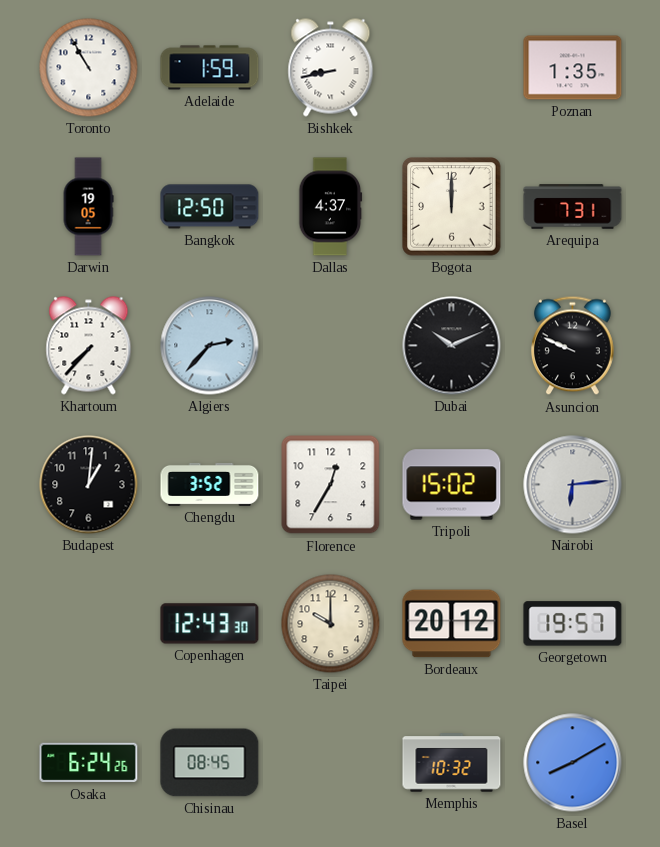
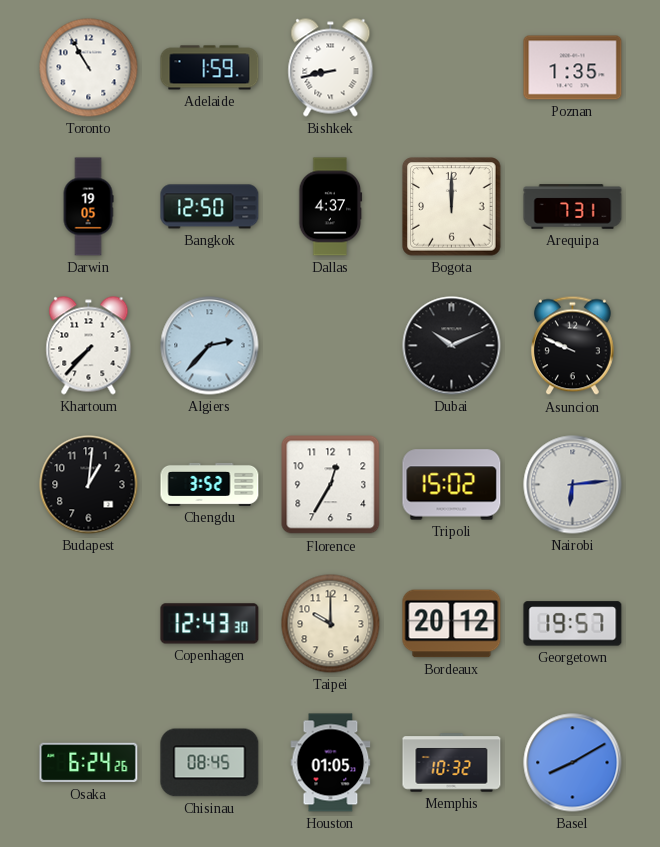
Houston: none -> 01:05
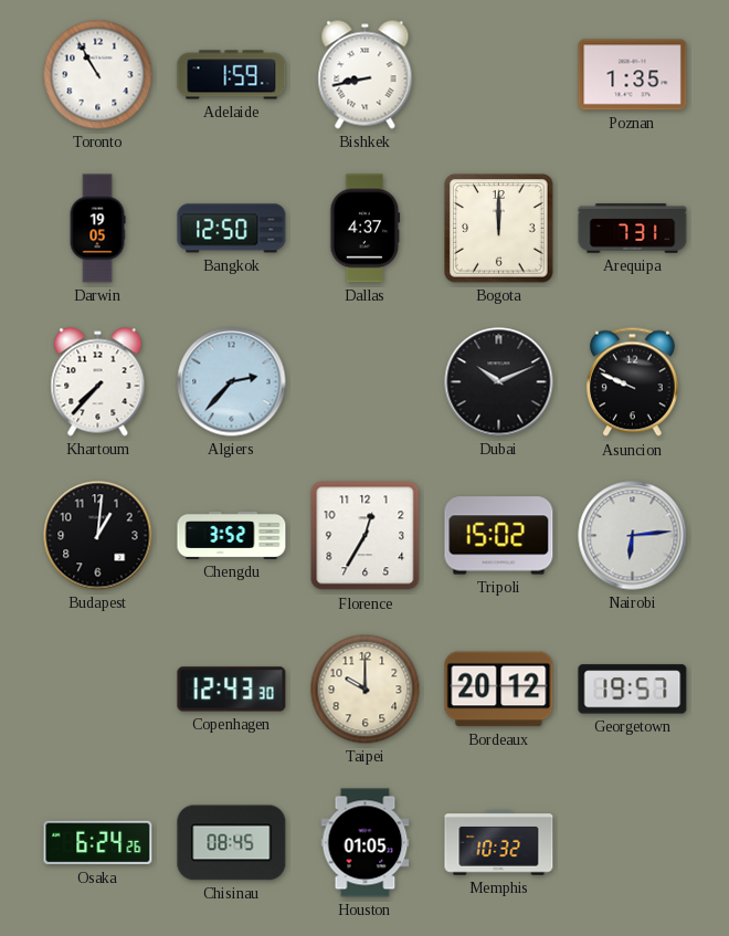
Basel: 8:10 -> none
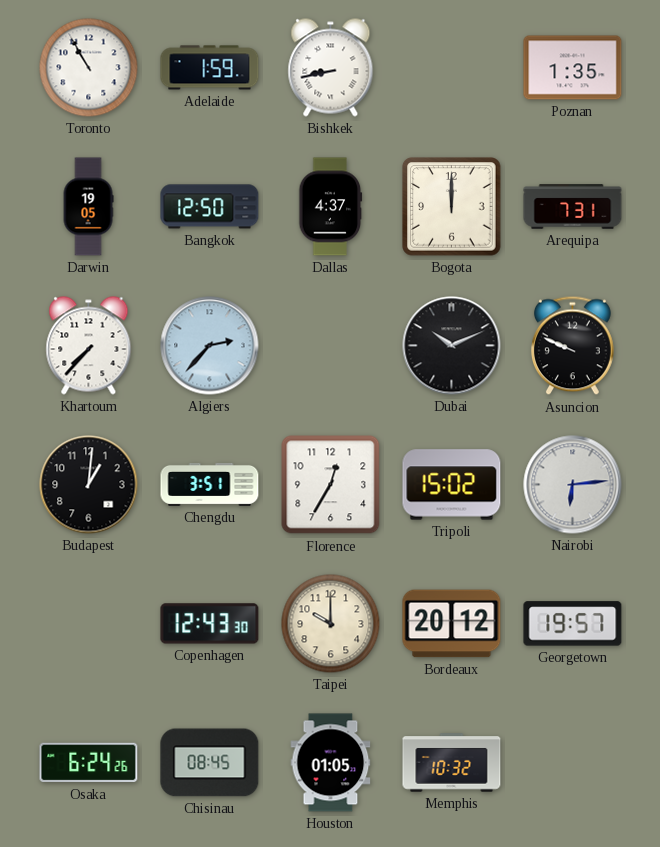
Chengdu: 3:52 -> 3:51
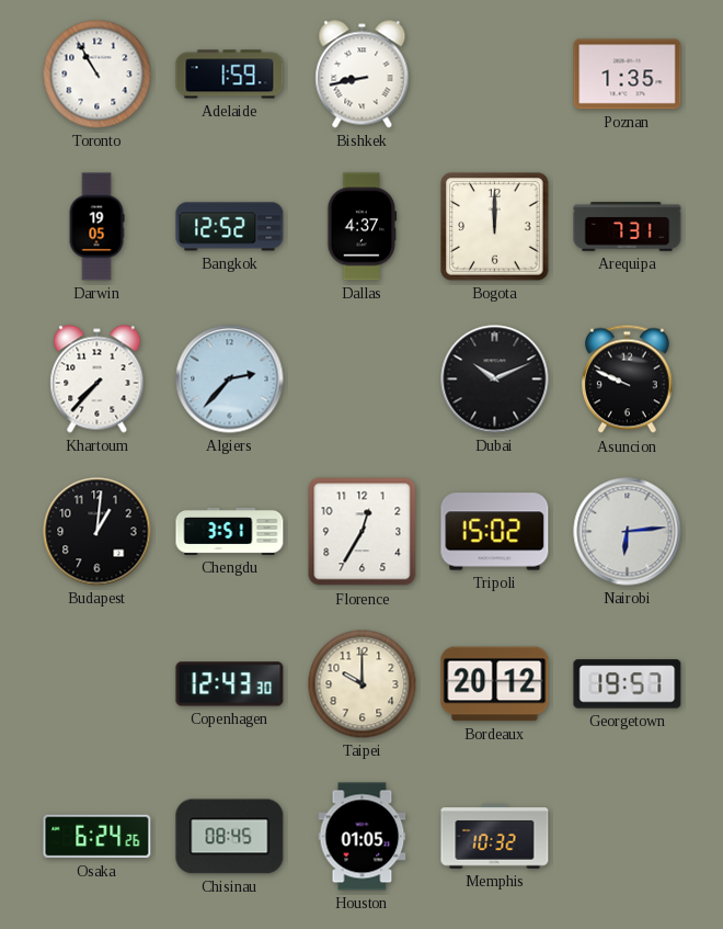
Bangkok: 12:50 -> 12:52
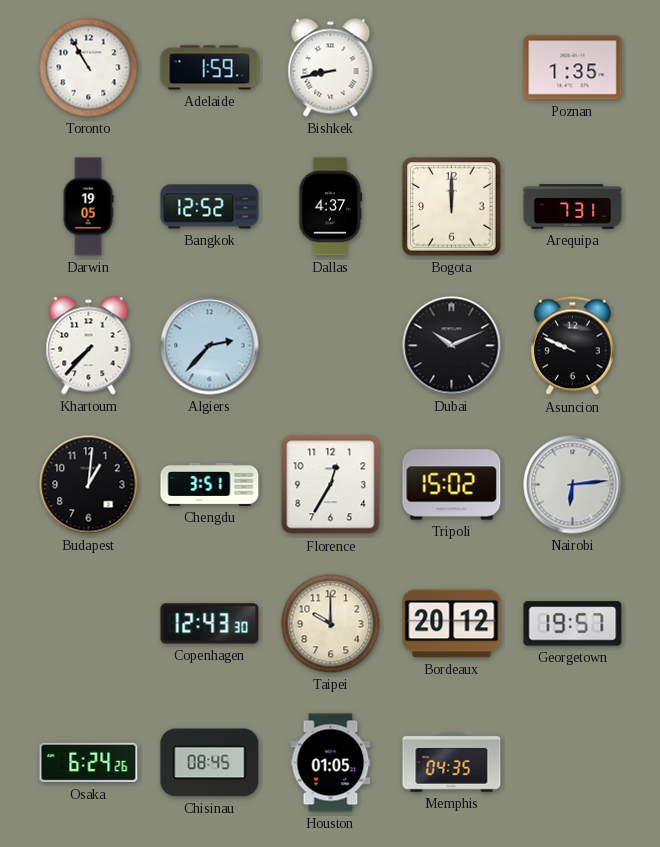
Memphis: 10:32 -> 04:35
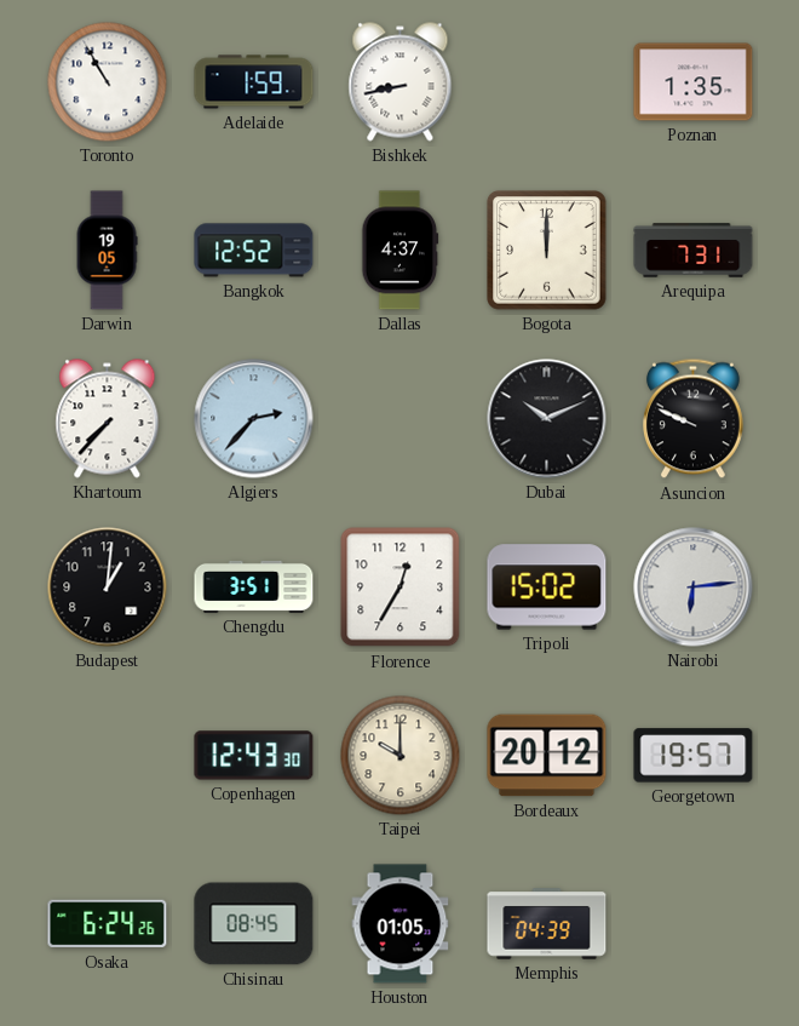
Memphis: 04:35 -> 04:39
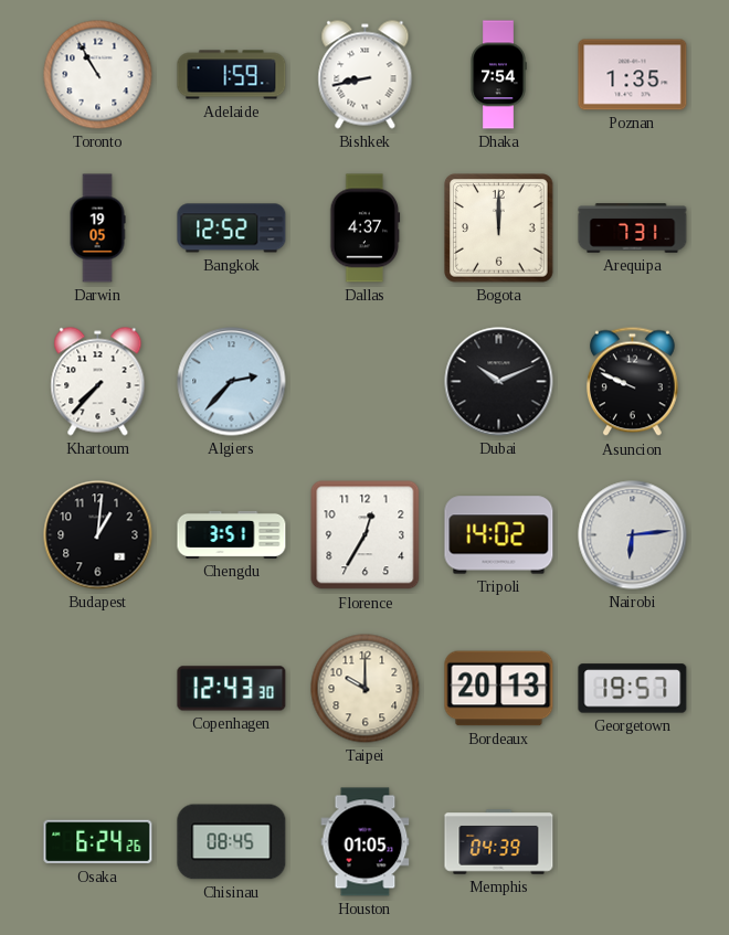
Dhaka: none -> 7:54
Tripoli: 15:02 -> 14:02
Bordeaux: 20:12 -> 20:13
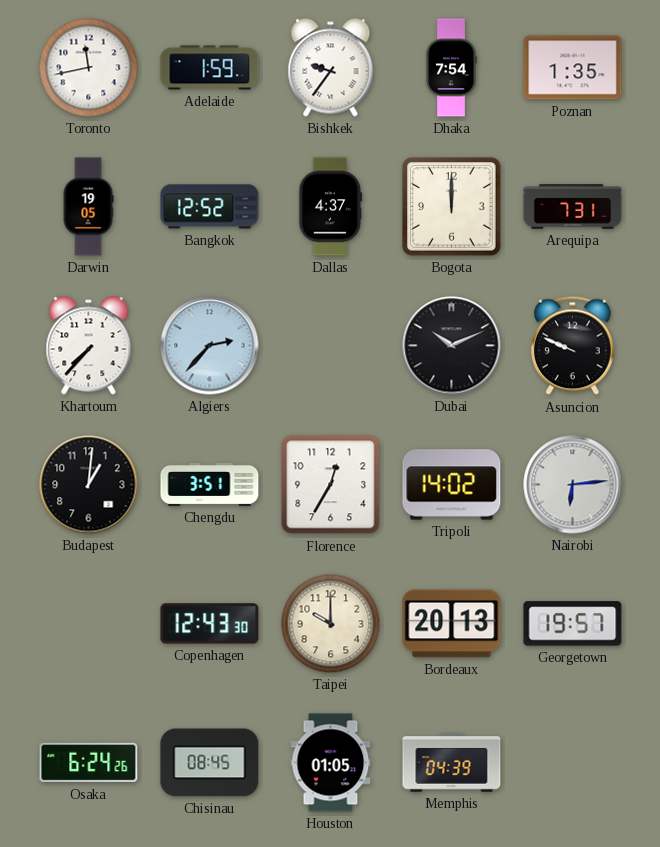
Toronto: 10:55 -> 11:43
Bishkek: 8:43 -> 9:36
